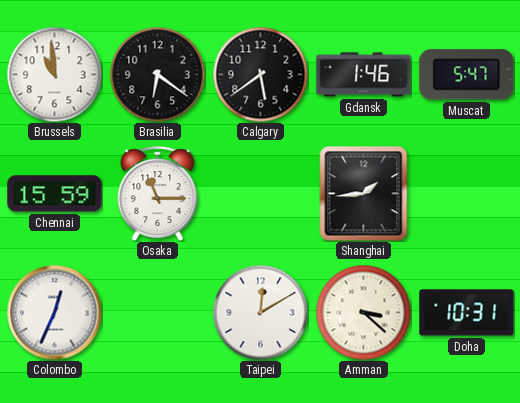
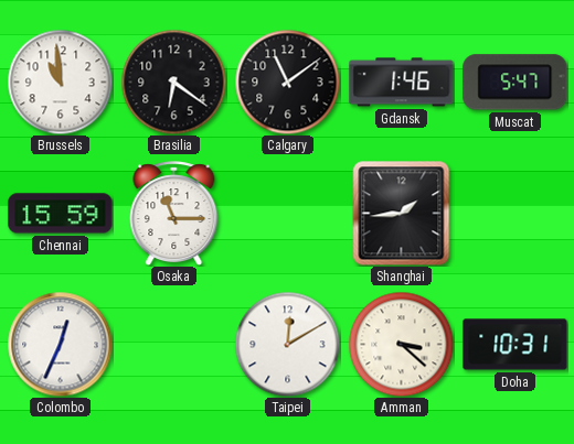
Calgary: 5:39 -> 11:09
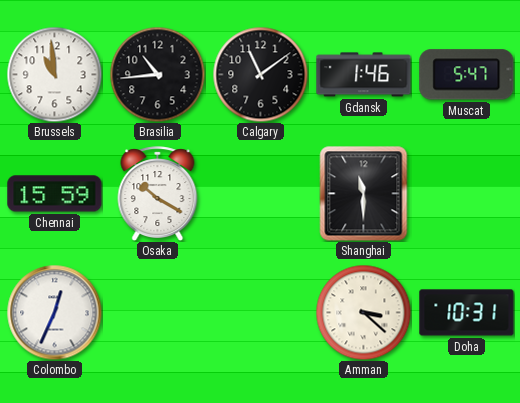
Brasilia: 6:21 -> 10:44
Osaka: 11:15 -> 10:20
Shanghai: 1:44 -> 11:30
Taipei: 12:10 -> none
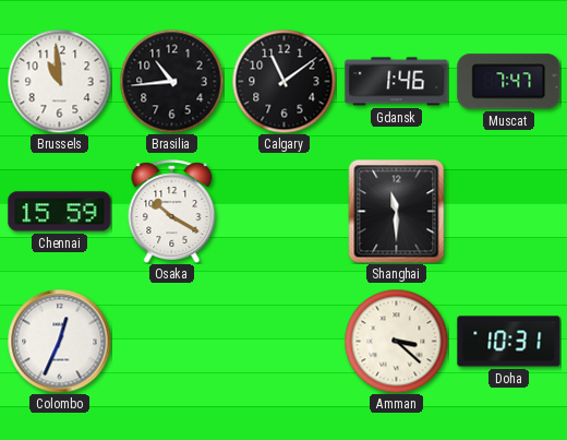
Muscat: 5:47 -> 7:47
